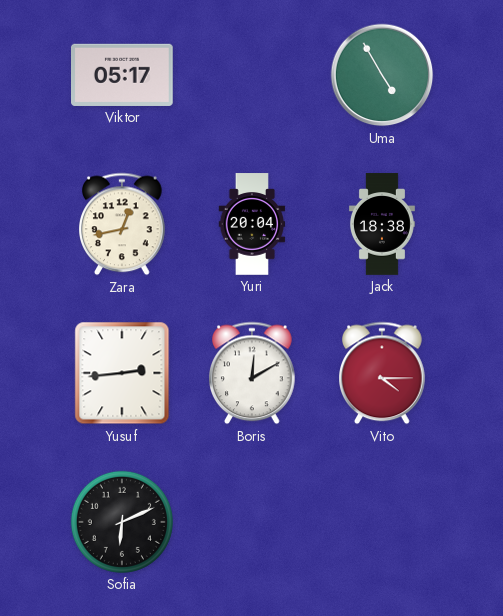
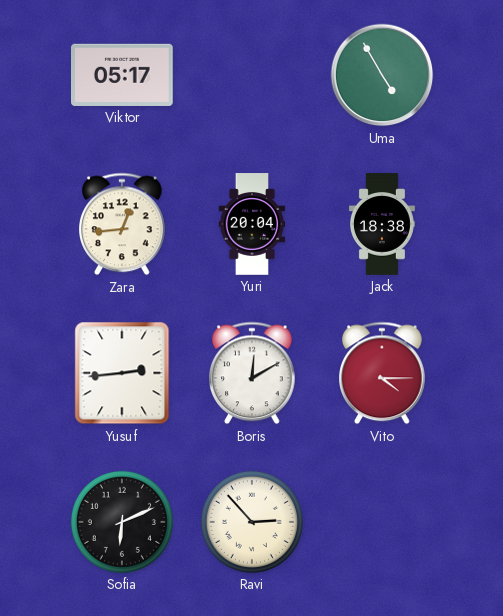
Zara: 12:43 -> 12:44
Ravi: none -> 2:53
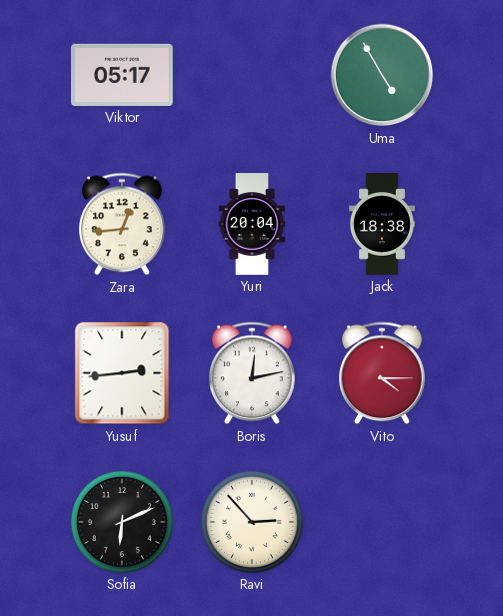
Boris: 12:10 -> 12:13
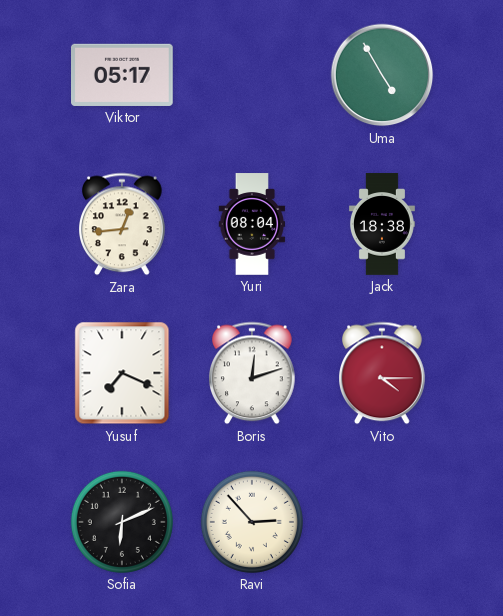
Yuri: 20:04 -> 08:04
Yusuf: 2:44 -> 7:19
Boris: 12:13 -> 12:12
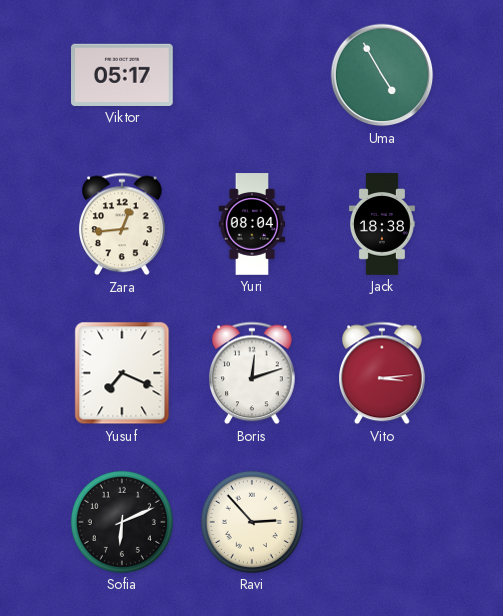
Vito: 4:15 -> 3:14
